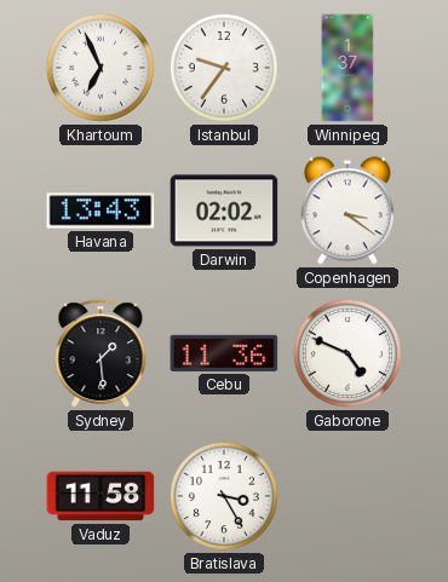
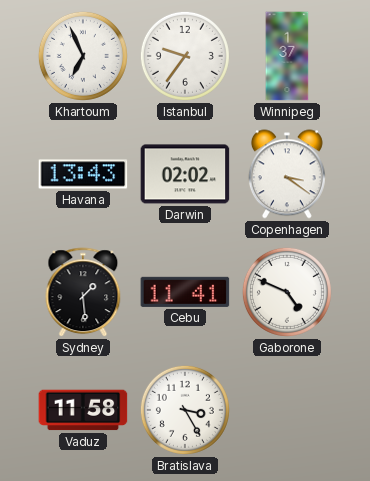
Cebu: 11:36 -> 11:41
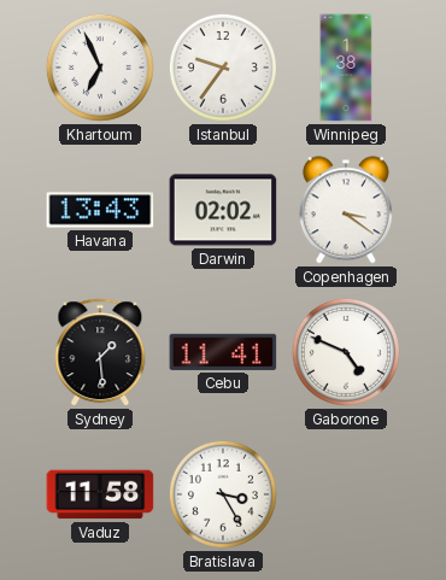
Winnipeg: 1:37 -> 1:38
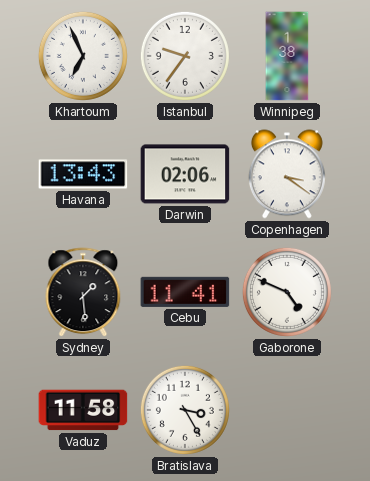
Darwin: 02:02 -> 02:06
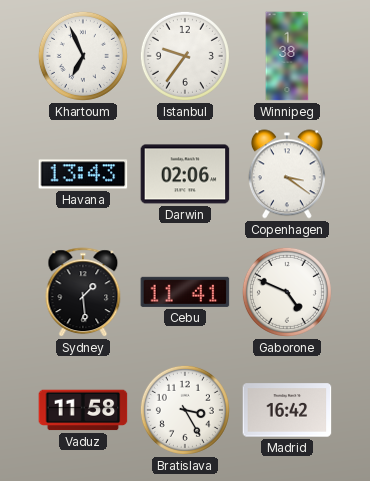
Madrid: none -> 16:42
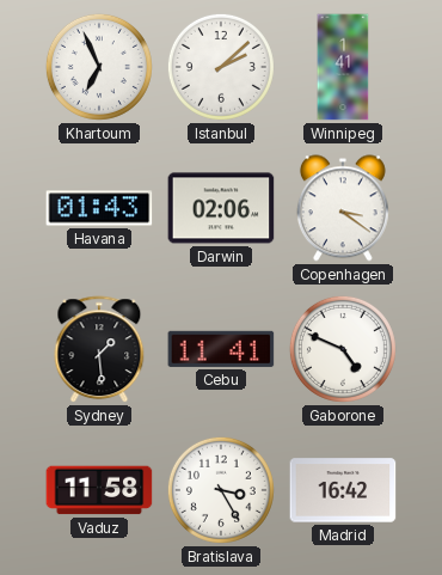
Istanbul: 9:36 -> 2:08
Winnipeg: 1:38 -> 1:41
Havana: 13:43 -> 01:43
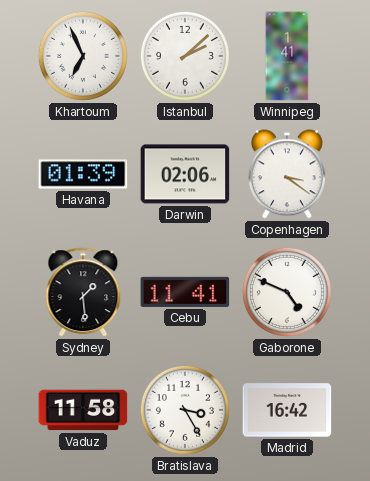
Havana: 01:43 -> 01:39
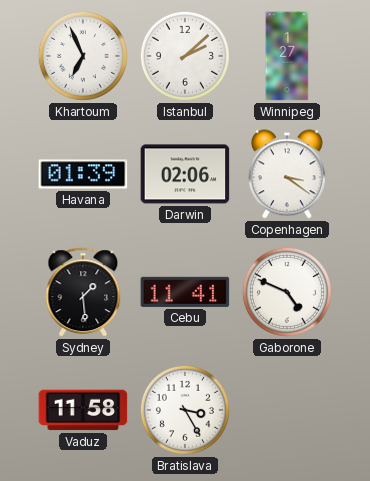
Winnipeg: 1:41 -> 1:27
Madrid: 16:42 -> none
